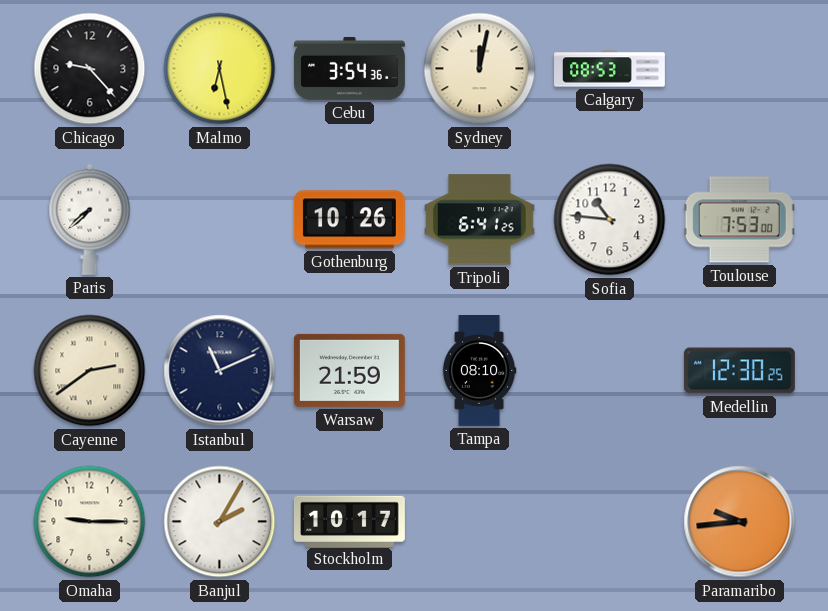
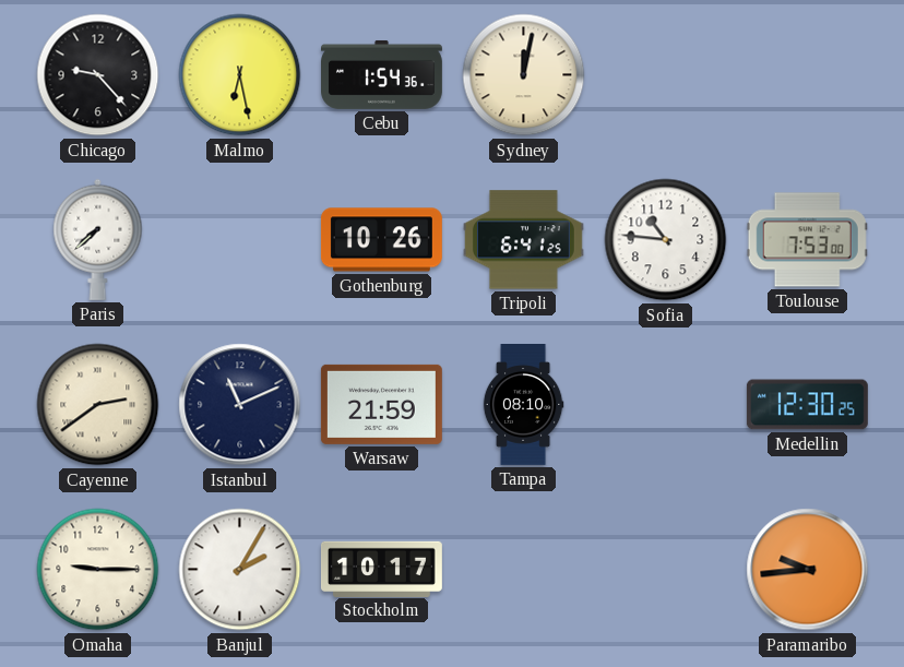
Cebu: 3:54 -> 1:54
Calgary: 08:53 -> none
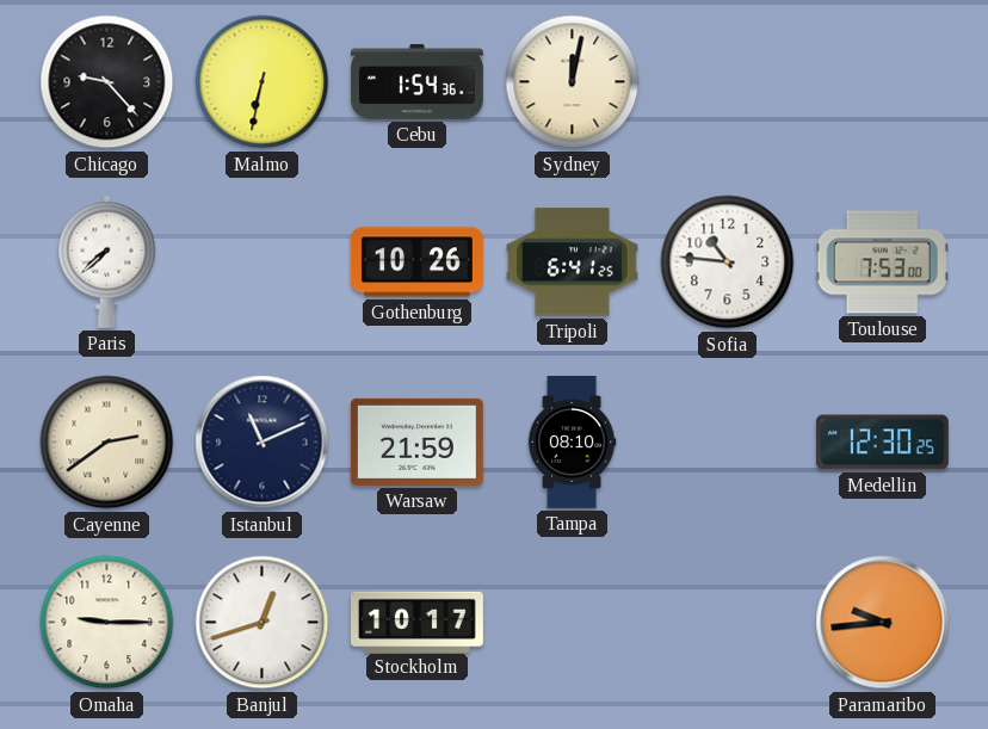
Malmo: 6:28 -> 6:32
Banjul: 2:05 -> 12:42
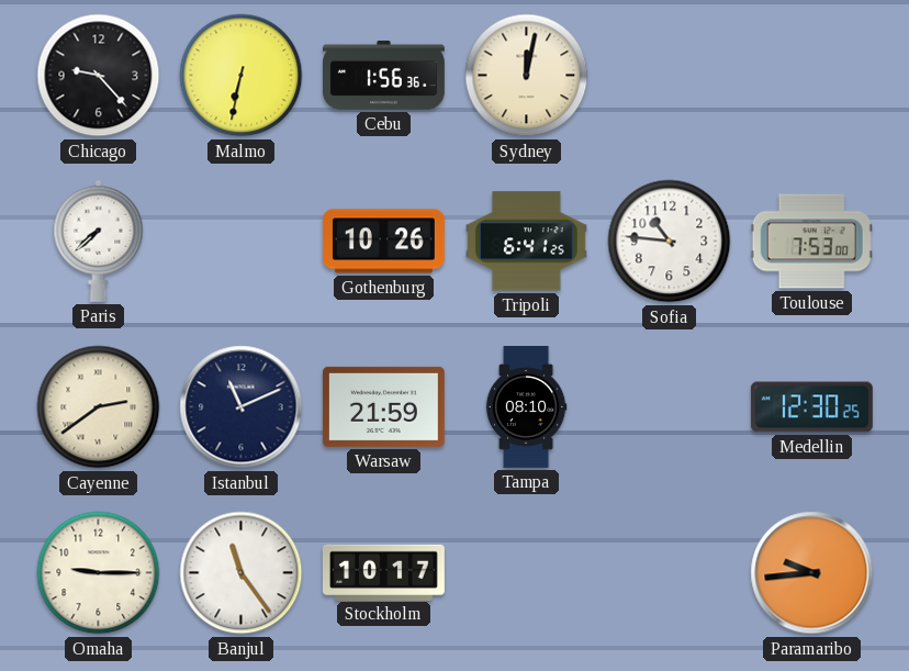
Cebu: 1:54 -> 1:56
Banjul: 12:42 -> 11:24
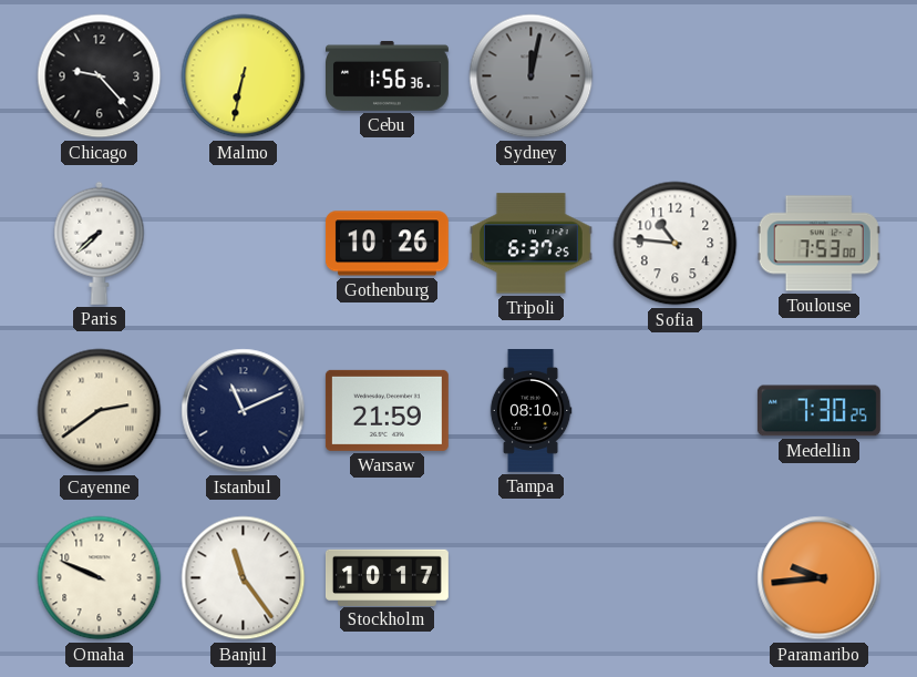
Sydney dial: cream -> grey
Tripoli: 6:41 -> 6:37
Medellin: 12:30 -> 7:30
Omaha: 9:15 -> 9:49
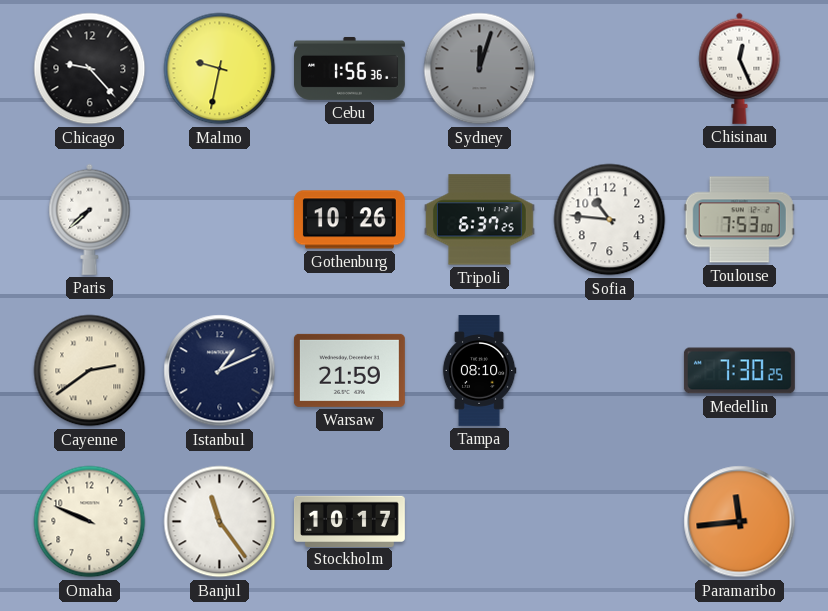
Malmo: 6:32 -> 9:32
Sydney: 12:02 -> 12:03
Chisinau: none -> 12:26
Istanbul: 11:11 -> 1:11
Paramaribo: 9:44 -> 11:44
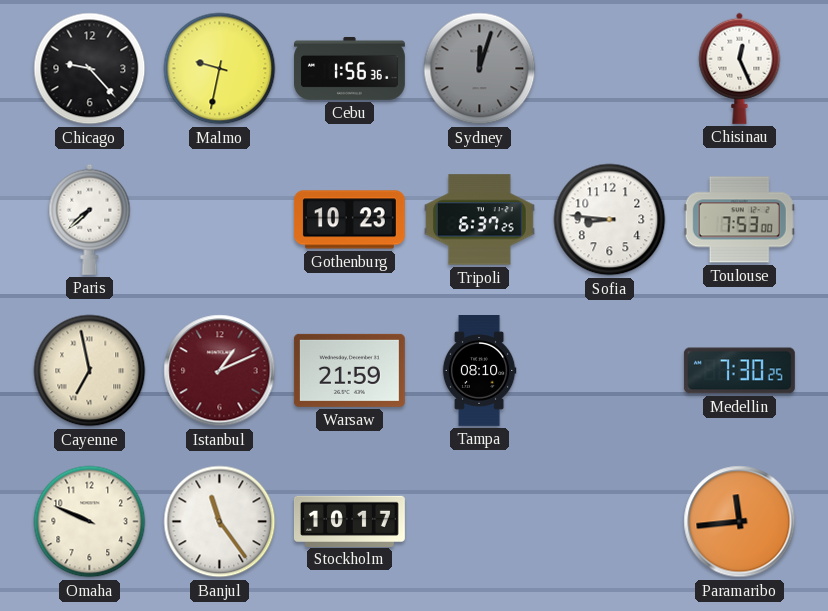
Gothenburg: 10:26 -> 10:23
Sofia: 10:46 -> 8:46
Cayenne: 2:39 -> 6:58
Istanbul dial: navy -> burgundy
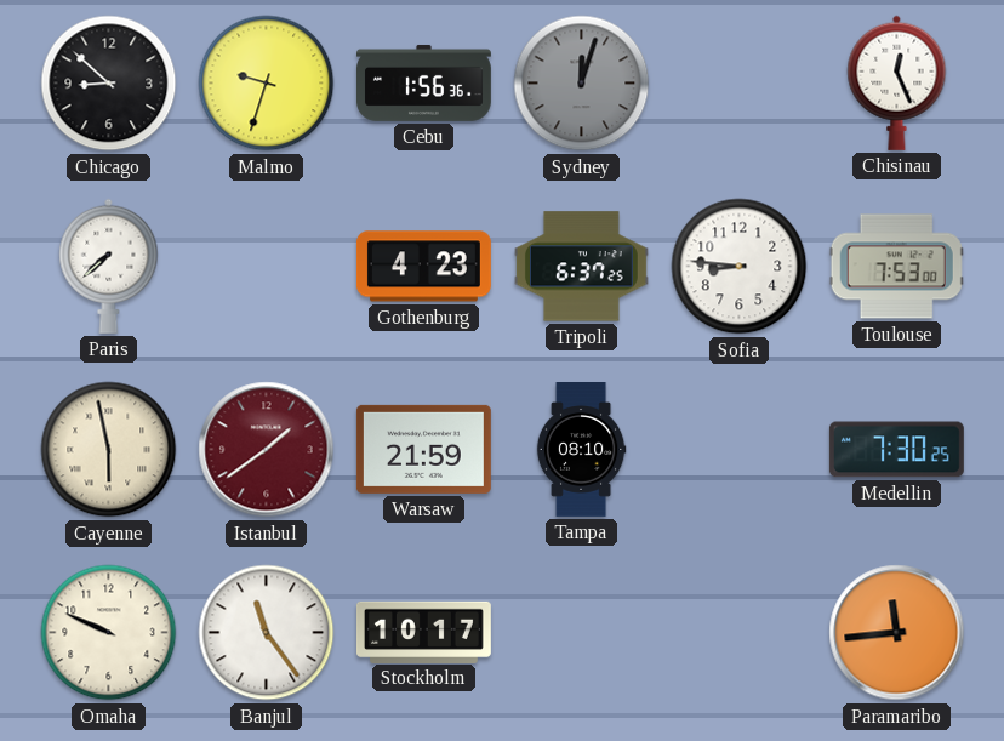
Chicago: 9:23 -> 8:52
Malmo: 9:32 -> 9:33
Gothenburg: 10:23 -> 4:23
Cayenne: 6:58 -> 5:58
Istanbul: 1:11 -> 1:39
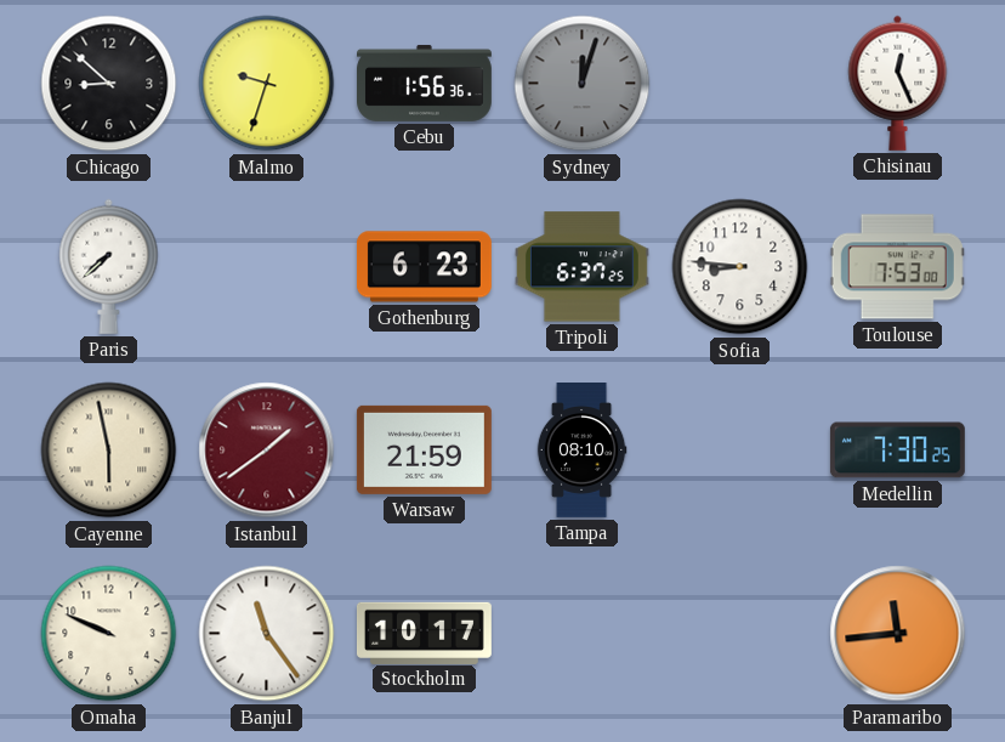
Gothenburg: 4:23 -> 6:23
